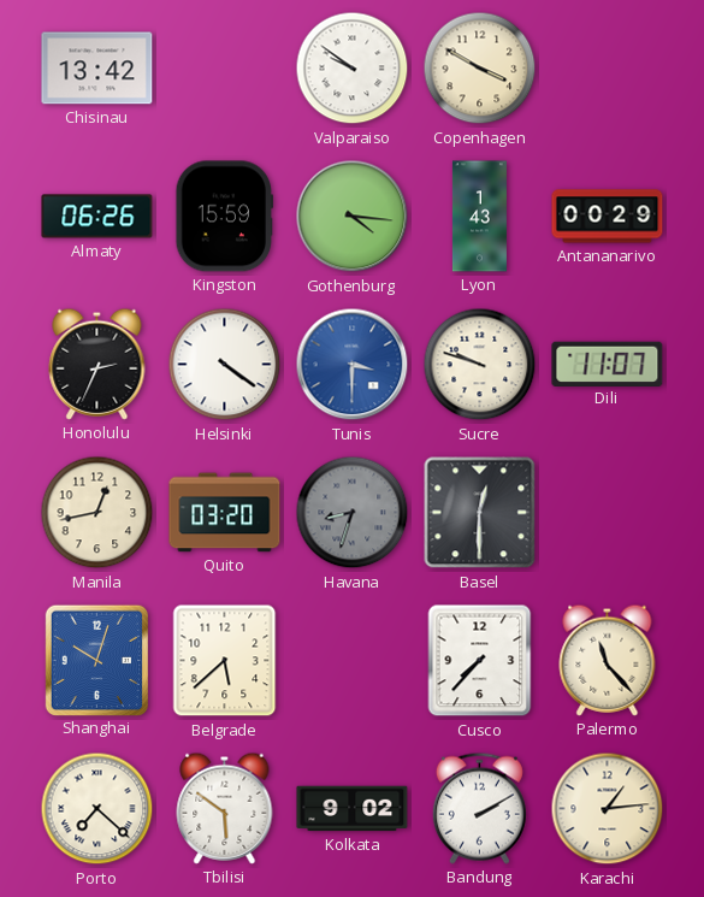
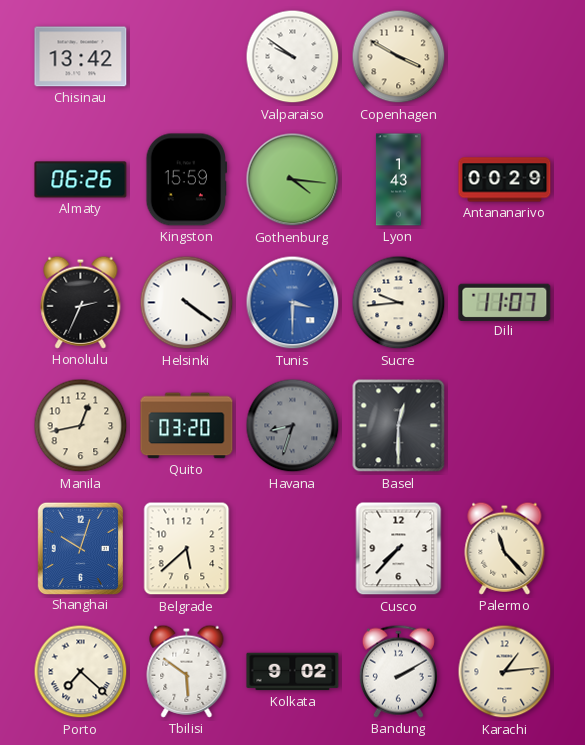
Sucre: 9:48 -> 9:44
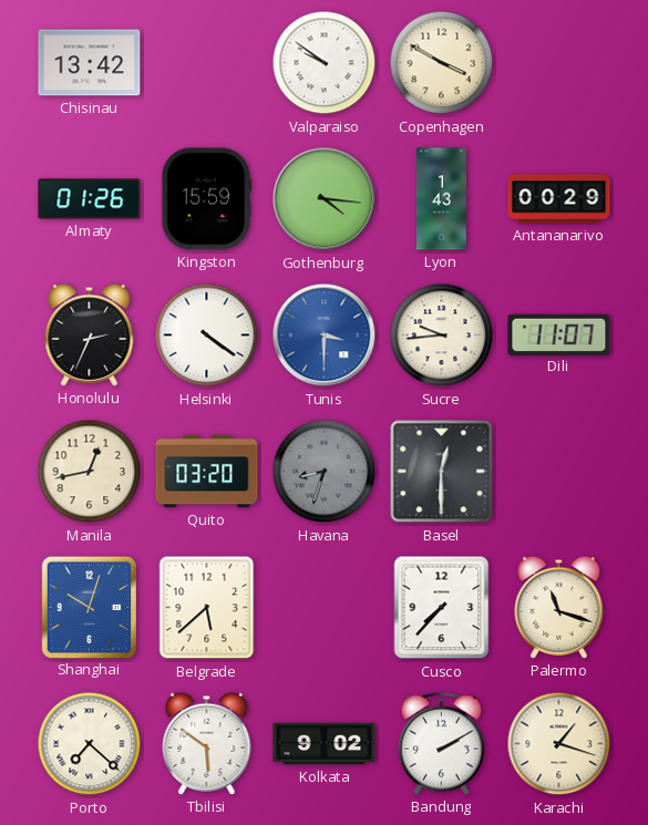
Almaty: 06:26 -> 01:26
Palermo: 11:23 -> 11:18
Karachi: 1:14 -> 1:18
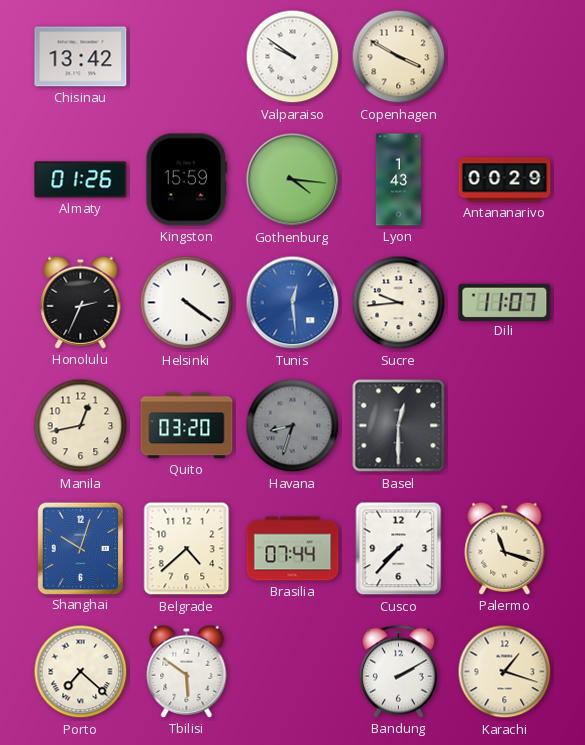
Tunis: 3:30 -> 12:29
Belgrade: 5:38 -> 4:38
Brasilia: none -> 07:44
Kolkata: 9:02 -> none
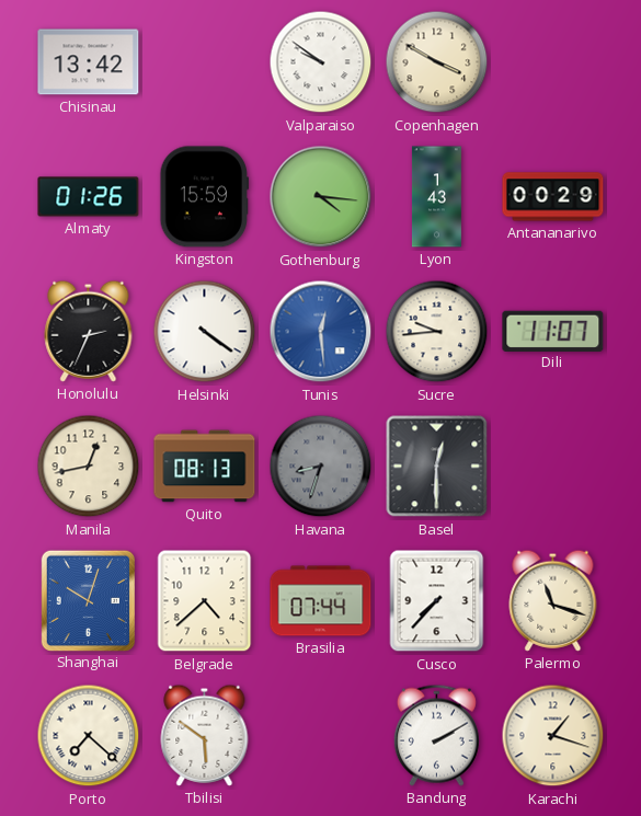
Quito: 03:20 -> 08:13
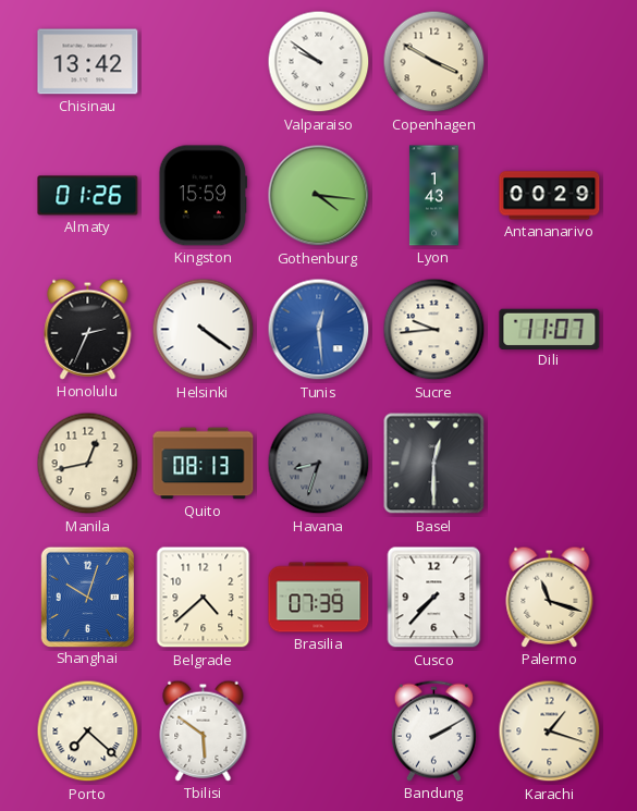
Brasilia: 07:44 -> 07:39
